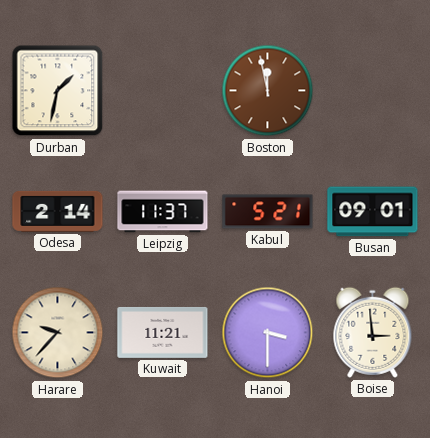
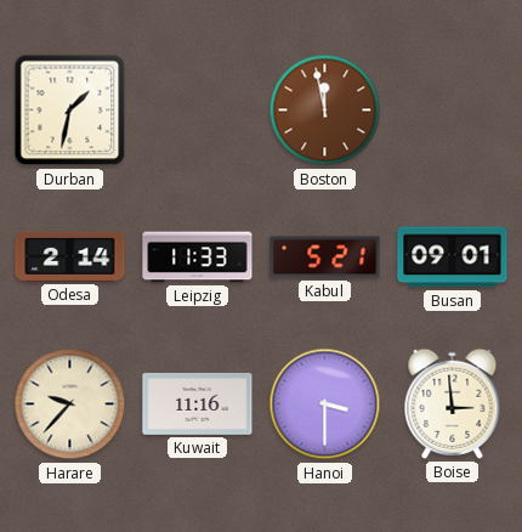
Leipzig: 11:37 -> 11:33
Kuwait: 11:21 -> 11:16
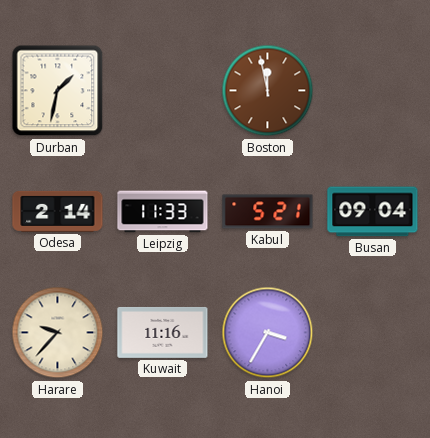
Busan: 09:01 -> 09:04
Hanoi: 3:30 -> 3:35
Boise: 2:59 -> none
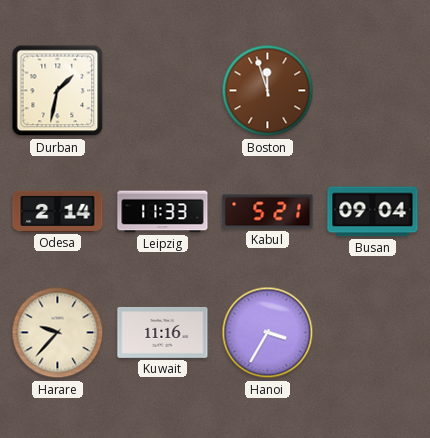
Boston: 11:58 -> 11:57
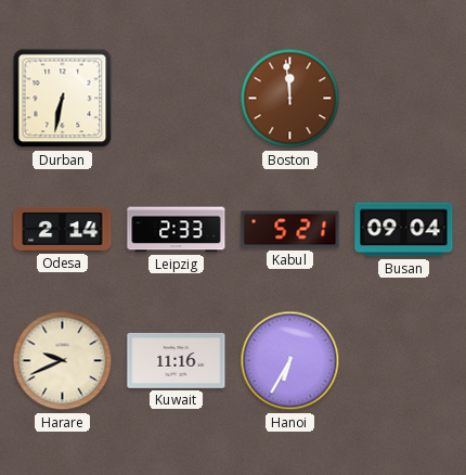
Durban: 1:32 -> 6:32
Boston: 11:57 -> 11:59
Leipzig: 11:33 -> 2:33
Harare: 9:37 -> 9:41
Hanoi: 3:35 -> 6:35
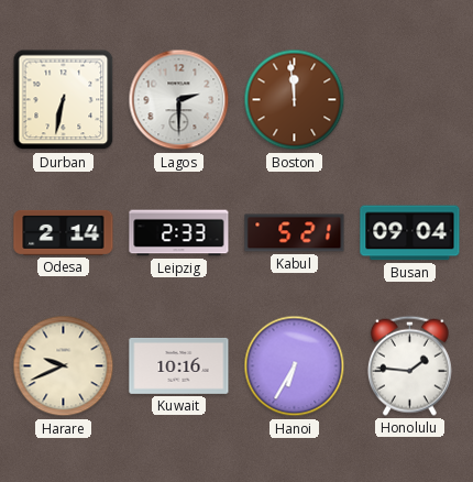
Lagos: none -> 2:30
Kuwait: 11:16 -> 10:16
Honolulu: none -> 1:46
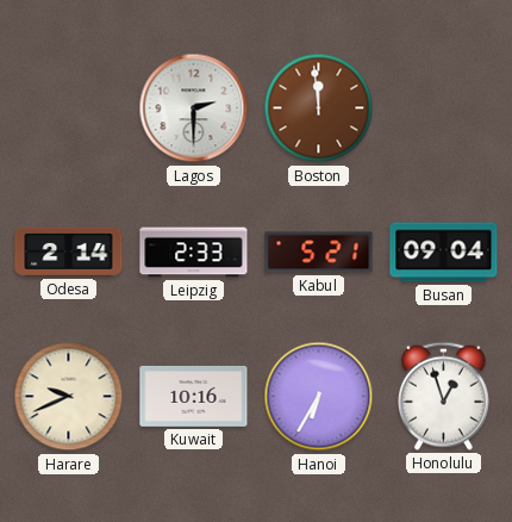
Durban: 6:32 -> none
Honolulu: 1:46 -> 12:57
